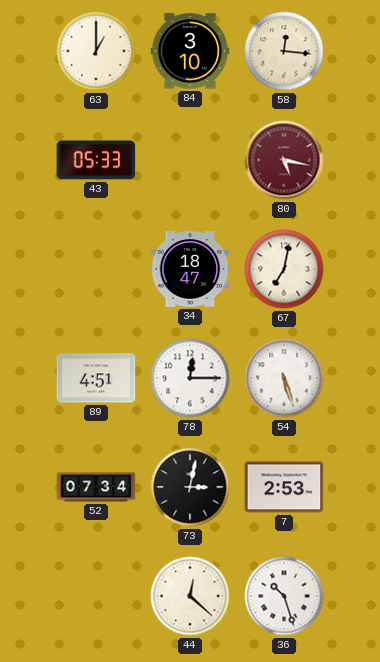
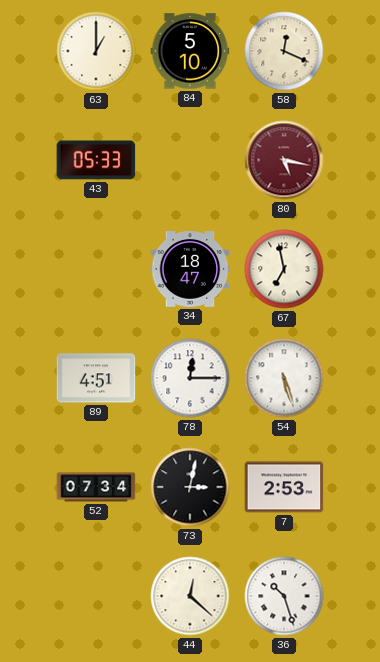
84: 3:10 -> 5:10
58: 12:16 -> 12:19
67: 7:02 -> 6:58
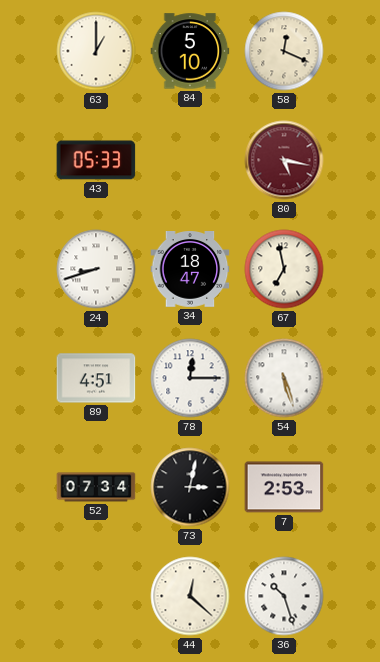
24: none -> 8:42
